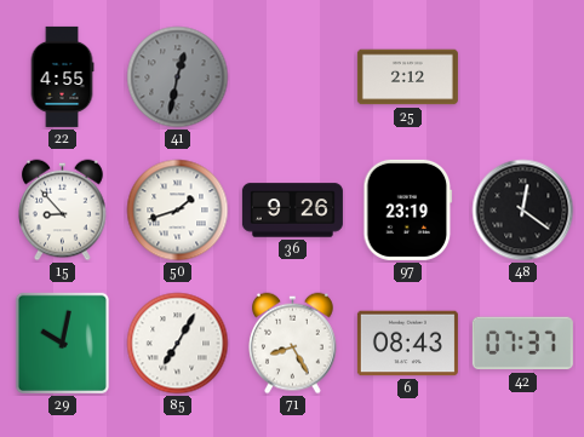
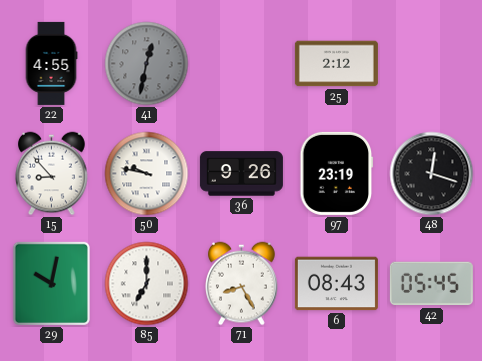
50: 1:42 -> 9:47
48: 12:21 -> 12:18
85: 7:05 -> 7:00
42: 07:37 -> 05:45
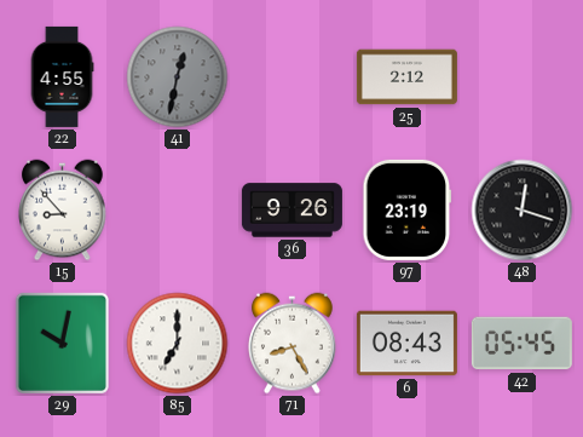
50: 9:47 -> none
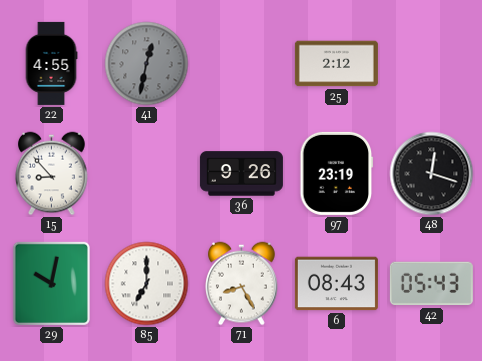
42: 05:45 -> 05:43
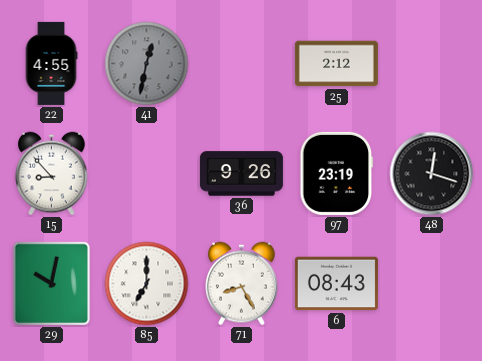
42: 05:43 -> none
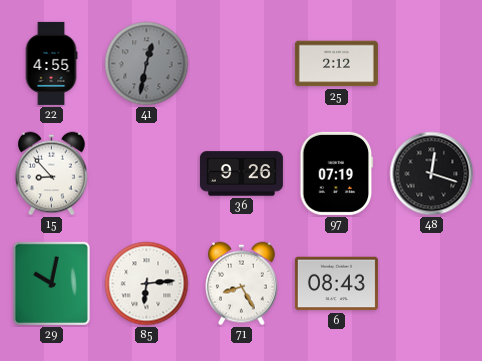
97: 23:19 -> 07:19
85: 7:00 -> 6:14
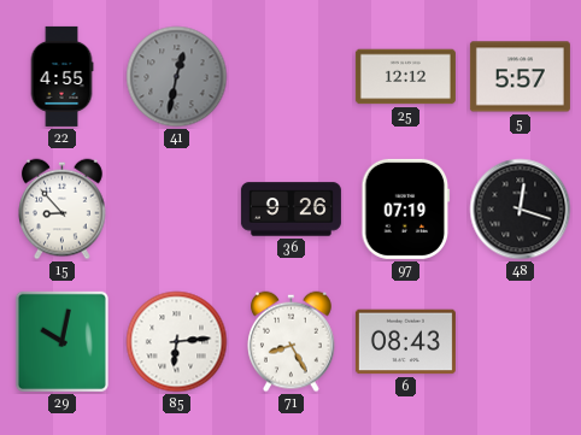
25: 2:12 -> 12:12
5: none -> 5:57
